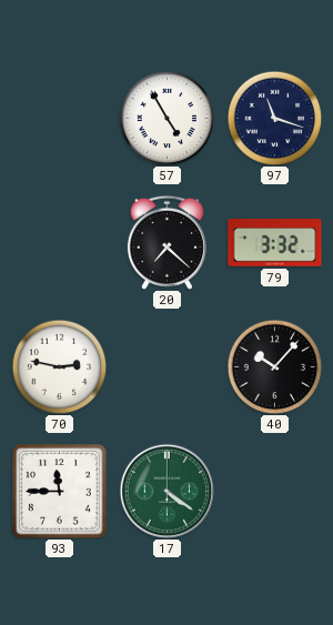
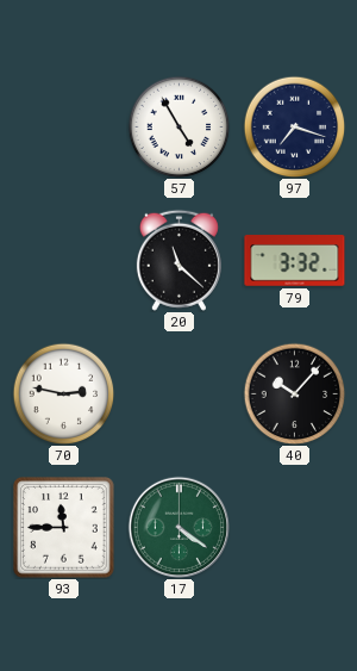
97: 11:18 -> 7:18
20: 7:22 -> 11:22
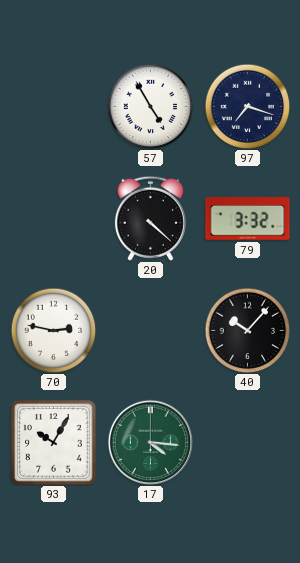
20: 11:22 -> 4:22
93: 11:45 -> 10:05
17: 4:21 -> 4:16
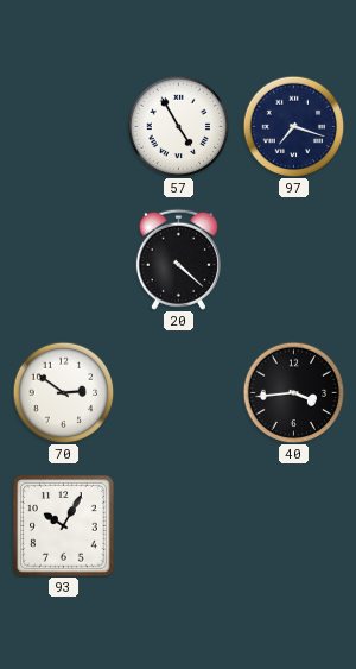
79: 3:32 -> none
70: 2:47 -> 2:51
40: 10:07 -> 3:44
17: 4:16 -> none
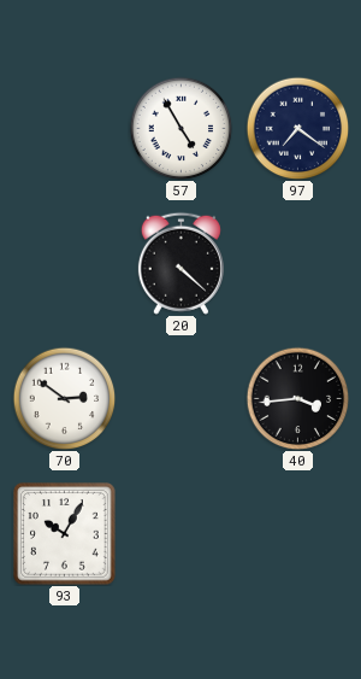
97: 7:18 -> 7:21
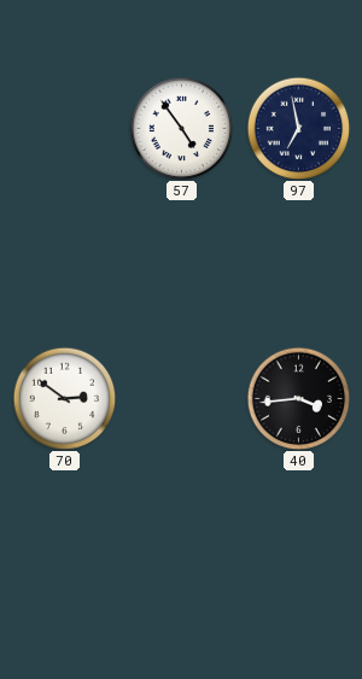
57: 4:55 -> 4:54
97: 7:21 -> 6:58
20: 4:22 -> none
93: 10:05 -> none
